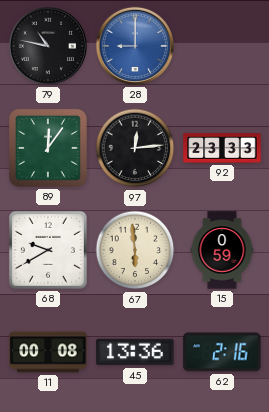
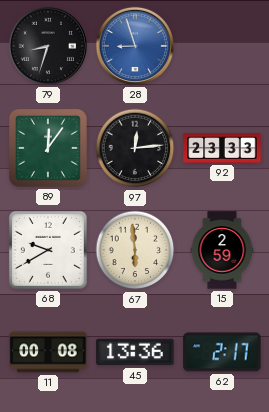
79: 10:47 -> 8:33
28: 9:00 -> 8:57
15: 0:59 -> 2:59
62: 2:16 -> 2:17
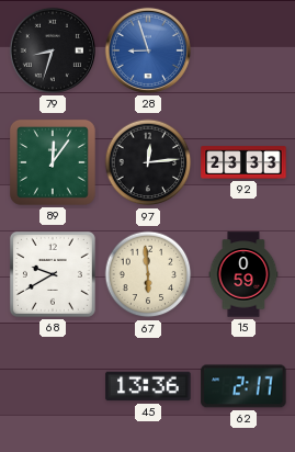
15: 2:59 -> 0:59
11: 00:08 -> none
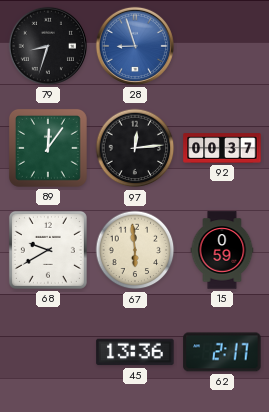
92: 23:33 -> 00:37
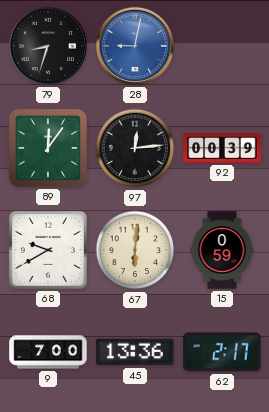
28: 8:57 -> 9:02
92: 00:37 -> 00:39
67: 5:59 -> 6:01
9: none -> 7:00
